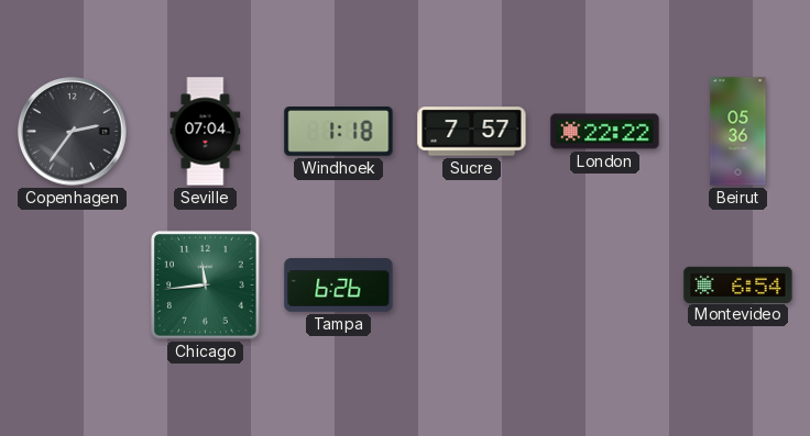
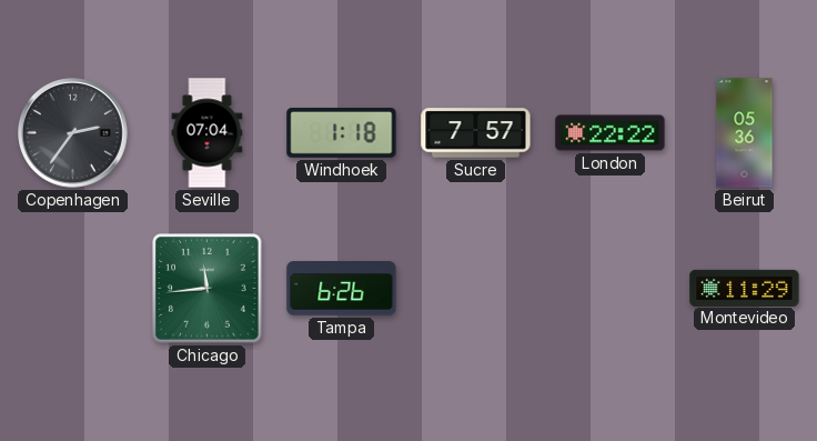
Montevideo: 6:54 -> 11:29
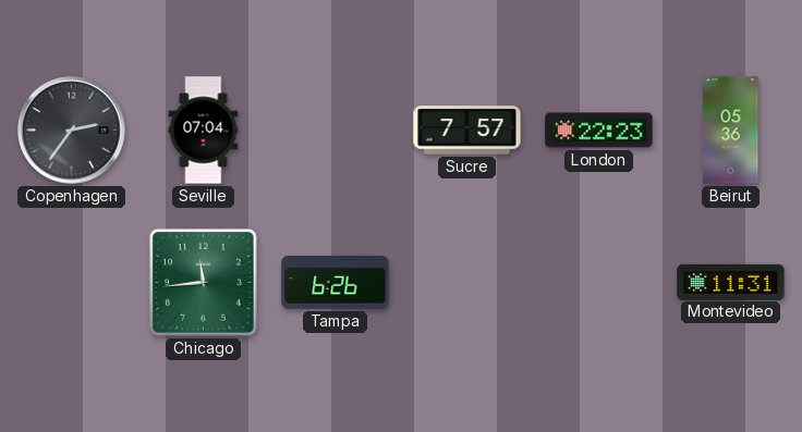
Windhoek: 1:18 -> none
London: 22:22 -> 22:23
Montevideo: 11:29 -> 11:31
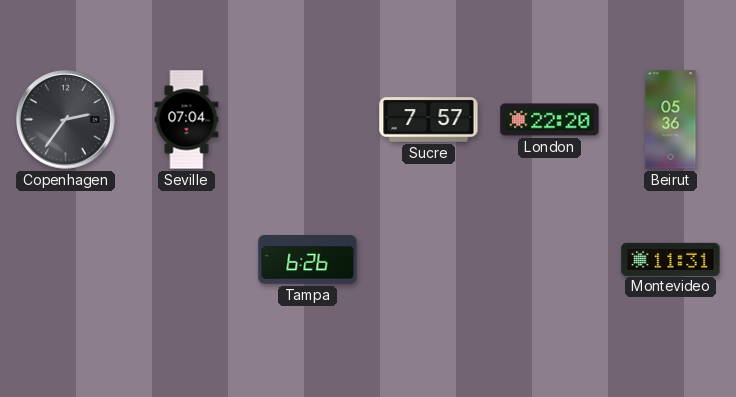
London: 22:23 -> 22:20
Chicago: 11:44 -> none
